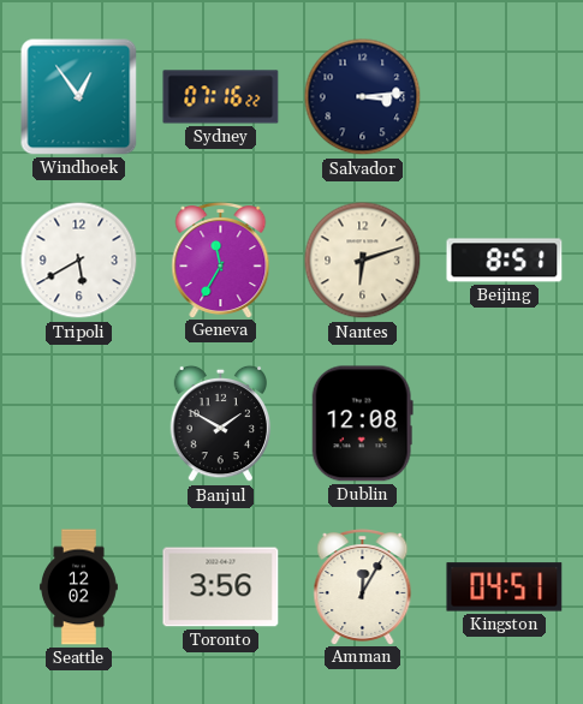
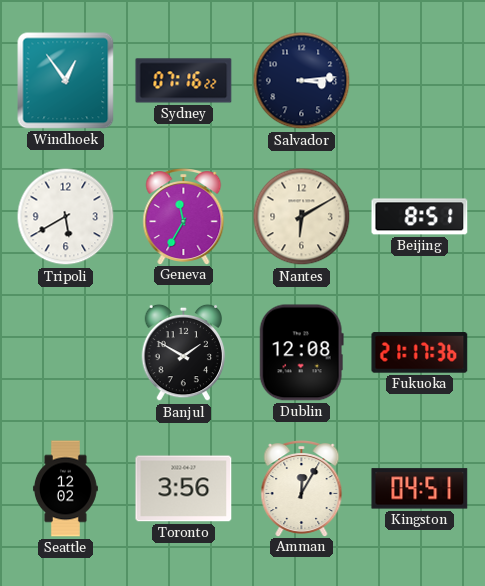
Nantes: 6:12 -> 6:10
Fukuoka: none -> 21:17
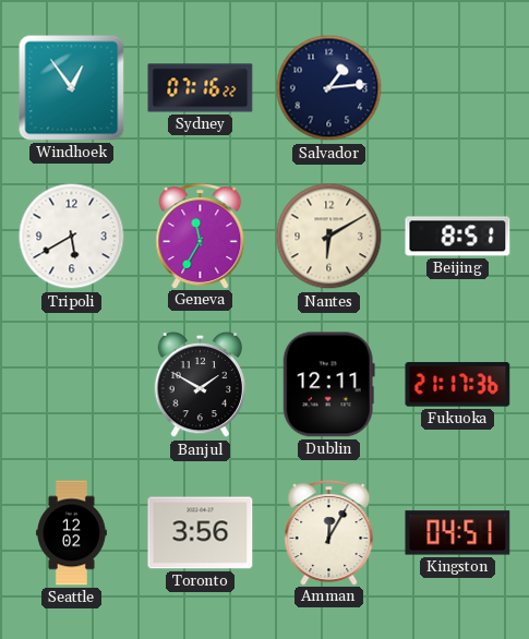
Salvador: 3:14 -> 1:14
Dublin: 12:08 -> 12:11
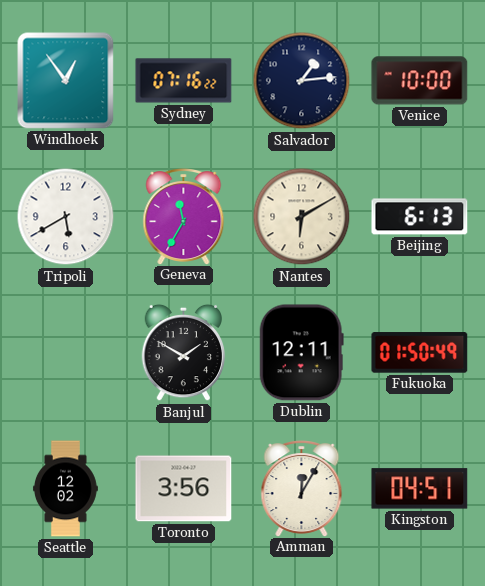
Venice: none -> 10:00
Beijing: 8:51 -> 6:13
Fukuoka: 21:17 -> 01:50
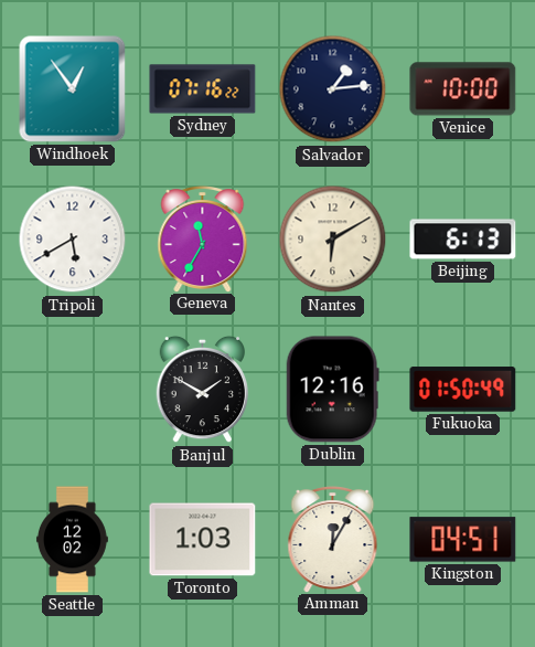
Dublin: 12:11 -> 12:16
Toronto: 3:56 -> 1:03
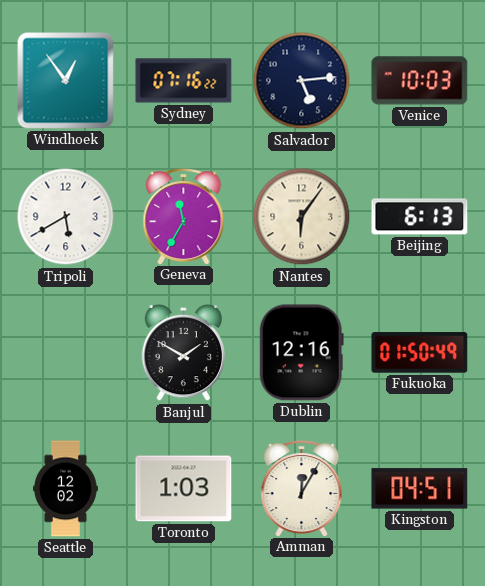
Salvador: 1:14 -> 5:14
Venice: 10:00 -> 10:03
Nantes: 6:10 -> 6:06
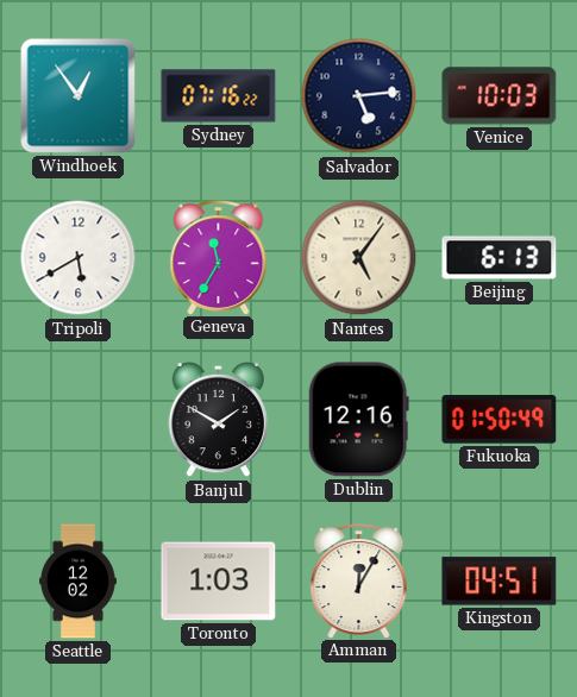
Nantes: 6:06 -> 5:06
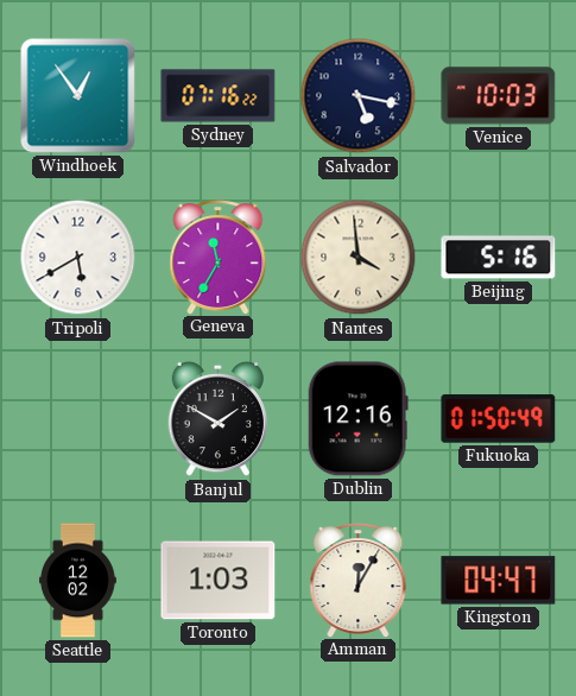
Salvador: 5:14 -> 5:17
Nantes: 5:06 -> 3:59
Beijing: 6:13 -> 5:16
Kingston: 04:51 -> 04:47
